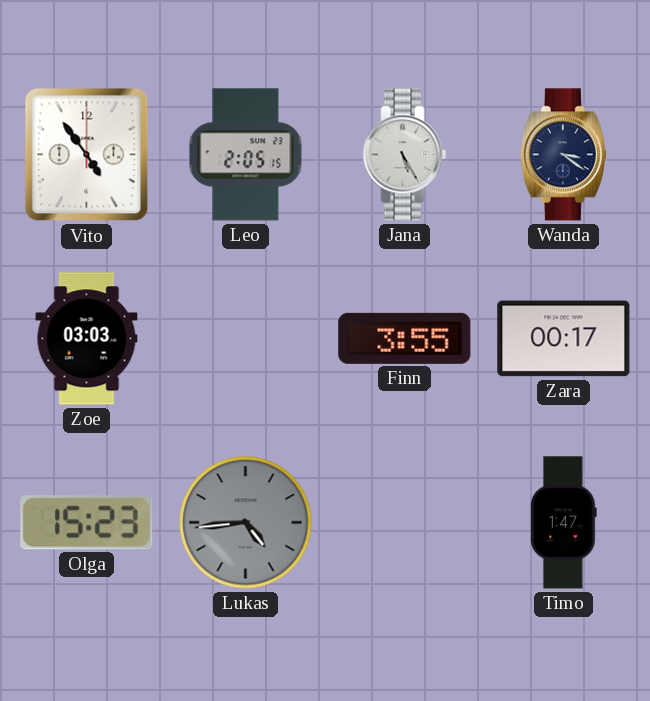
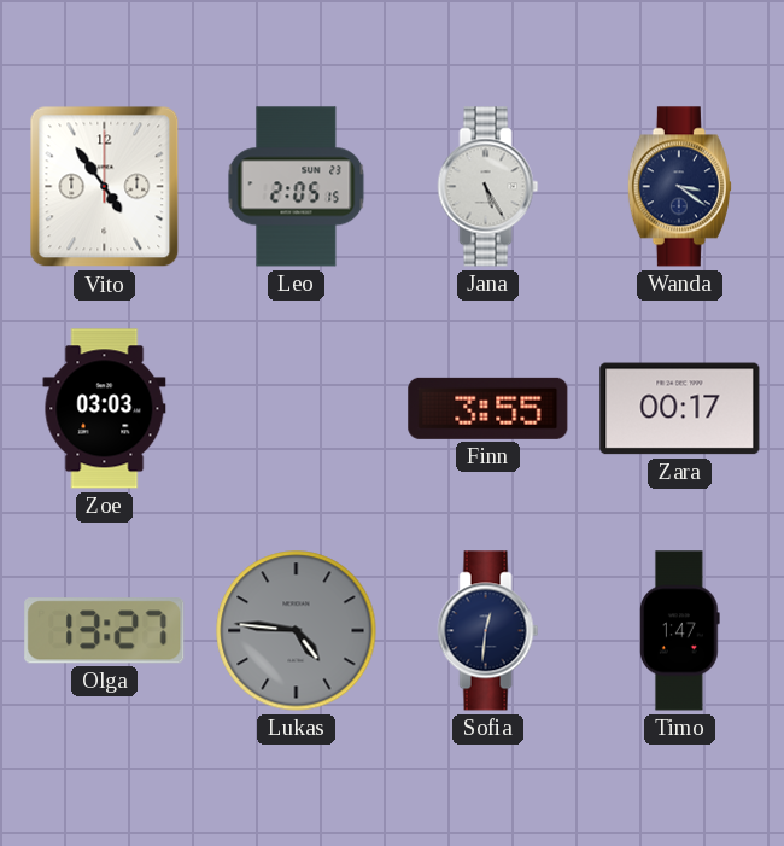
Olga: 15:23 -> 13:27
Lukas: 4:44 -> 4:46
Sofia: none -> 12:31
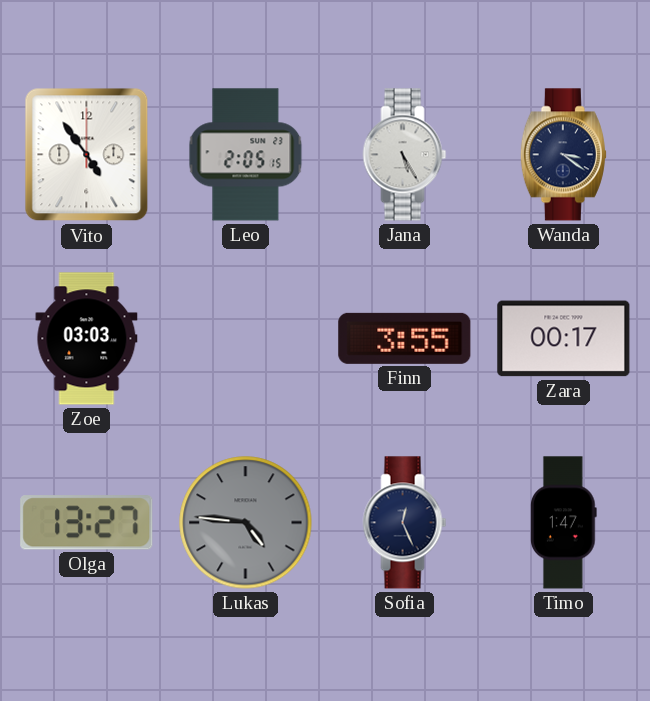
Sofia: 12:31 -> 12:26
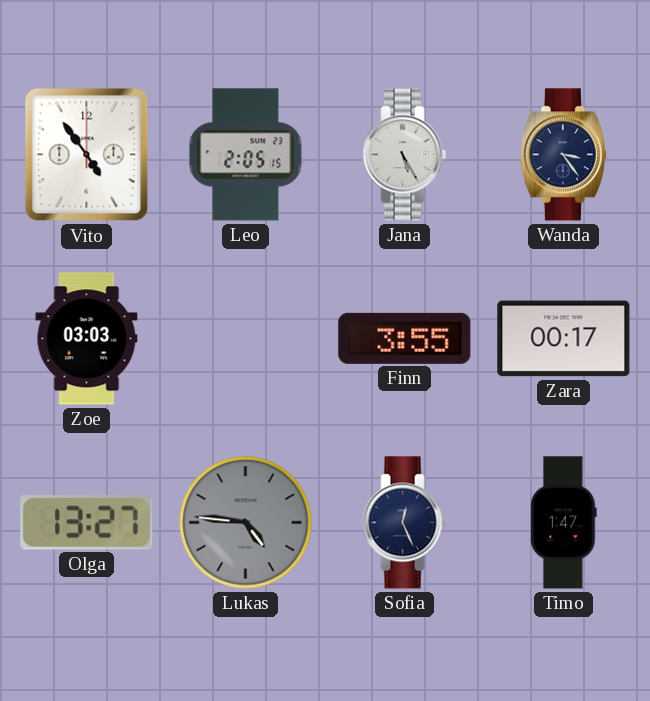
Wanda: 3:21 -> 3:24
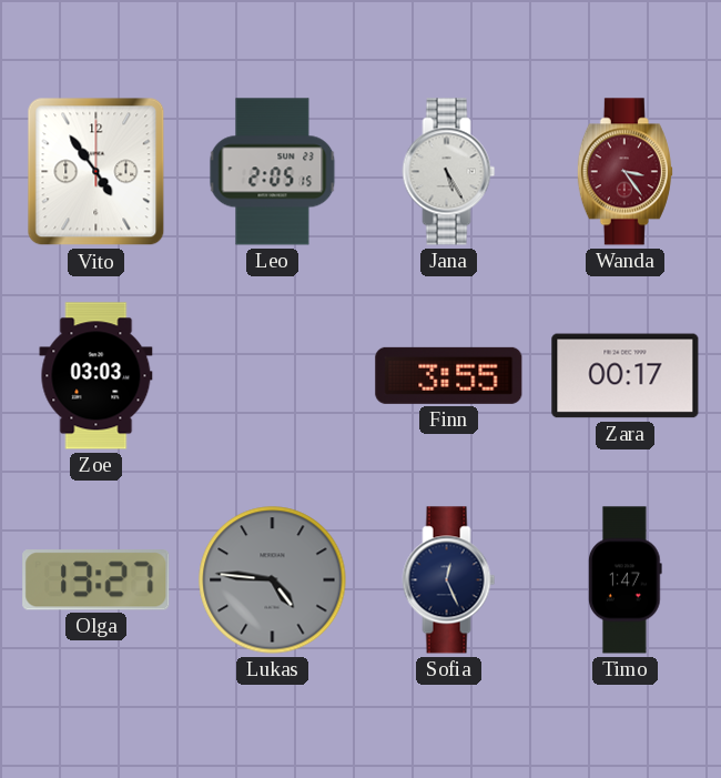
Wanda dial: navy -> burgundy
